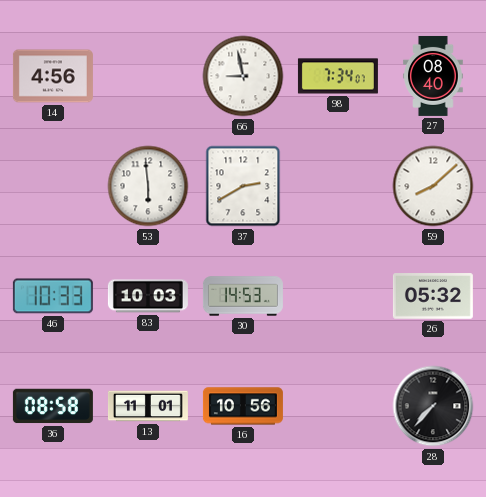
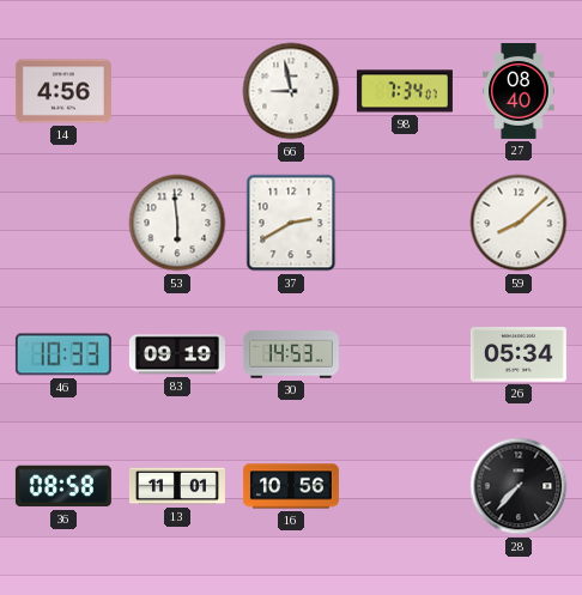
83: 10:03 -> 09:19
26: 05:32 -> 05:34
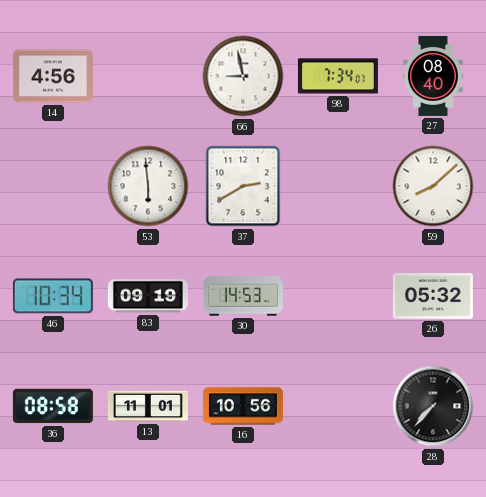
46: 10:33 -> 10:34
26: 05:34 -> 05:32
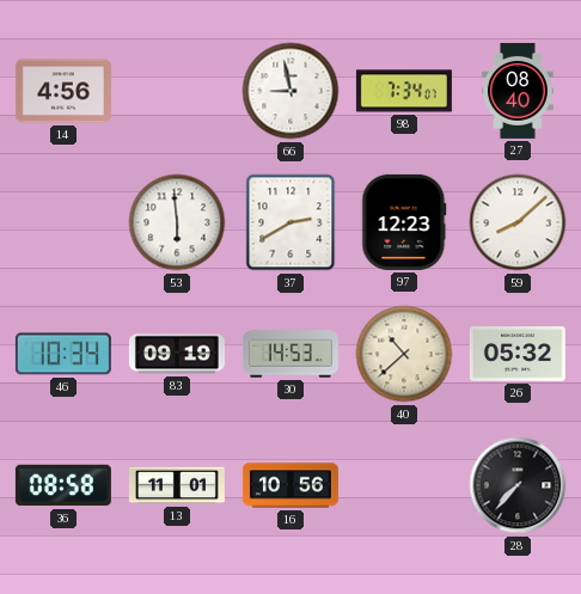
97: none -> 12:23
40: none -> 10:38
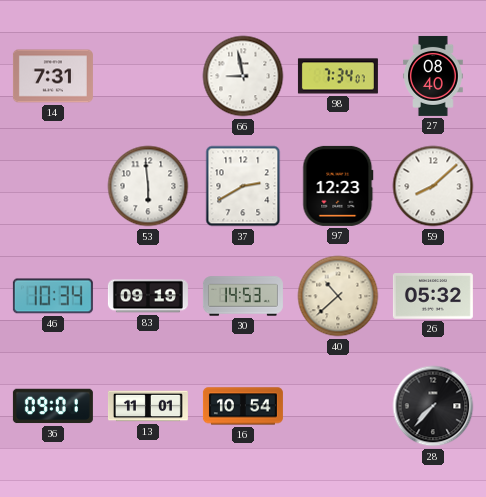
14: 4:56 -> 7:31
36: 08:58 -> 09:01
16: 10:56 -> 10:54
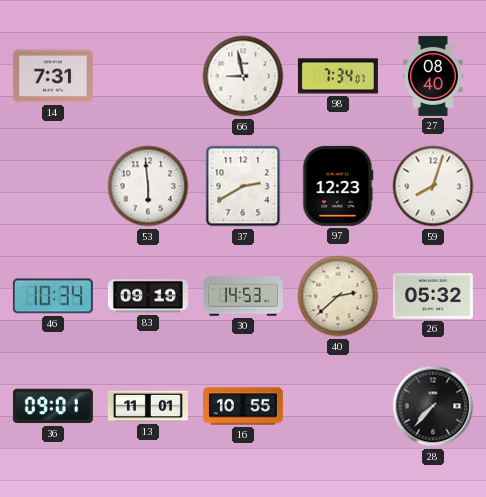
59: 8:08 -> 8:03
40: 10:38 -> 2:38
16: 10:54 -> 10:55
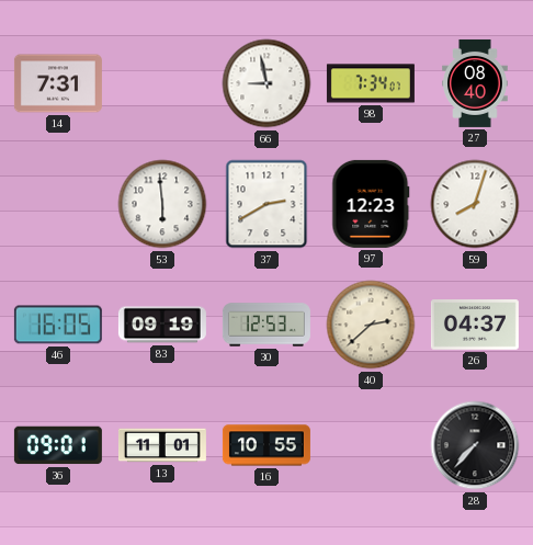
46: 10:34 -> 16:05
30: 14:53 -> 12:53
26: 05:32 -> 04:37
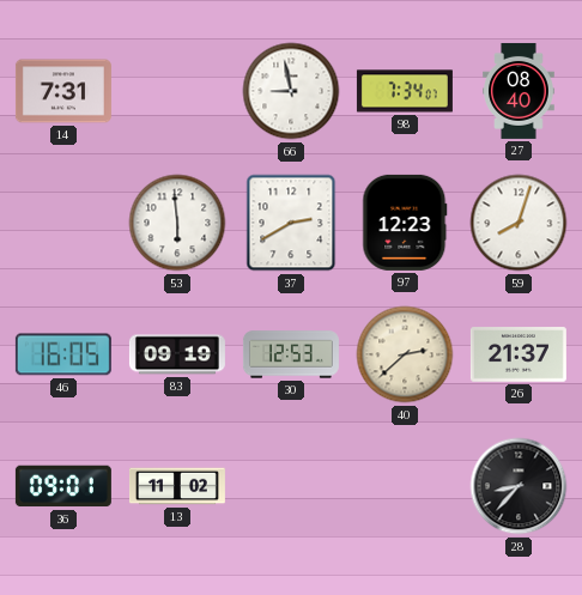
26: 04:37 -> 21:37
13: 11:01 -> 11:02
16: 10:55 -> none
28: 7:37 -> 8:37
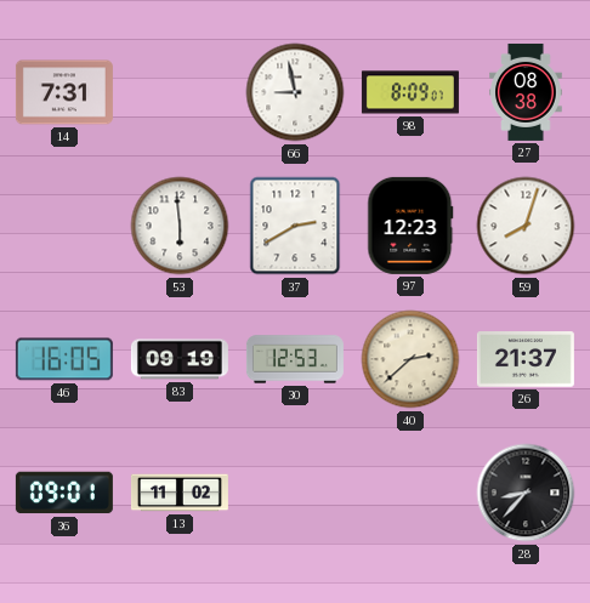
98: 7:34 -> 8:09
27: 08:40 -> 08:38
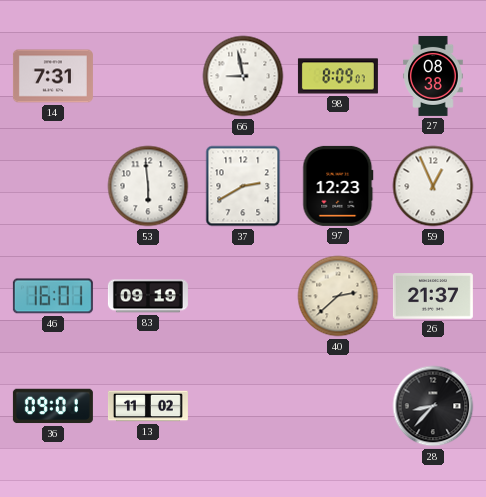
59: 8:03 -> 12:56
46: 16:05 -> 16:01
30: 12:53 -> none
